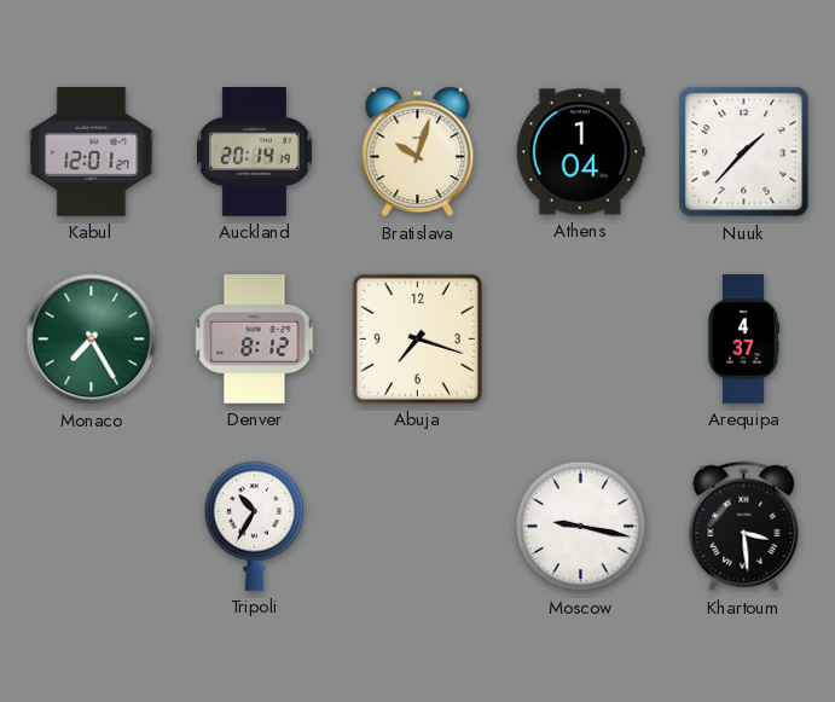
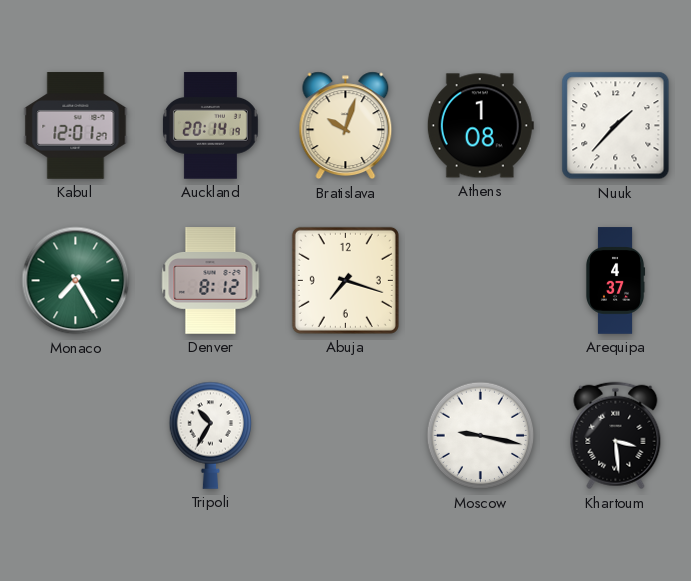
Athens: 1:04 -> 1:08
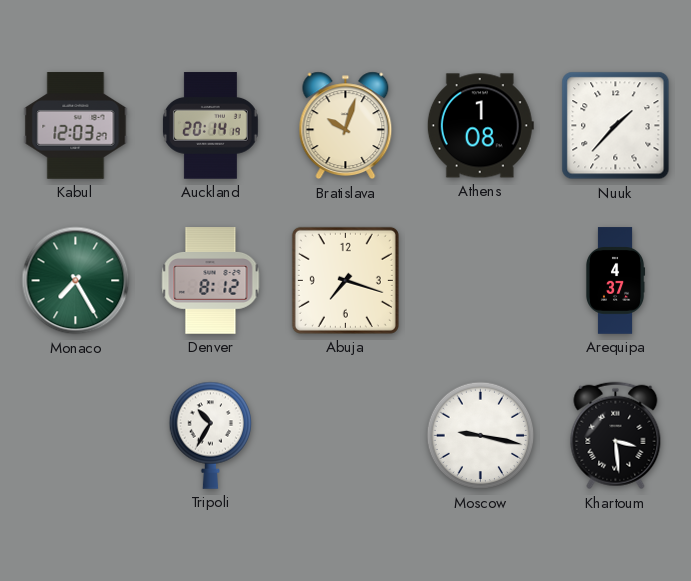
Kabul: 12:01 -> 12:03
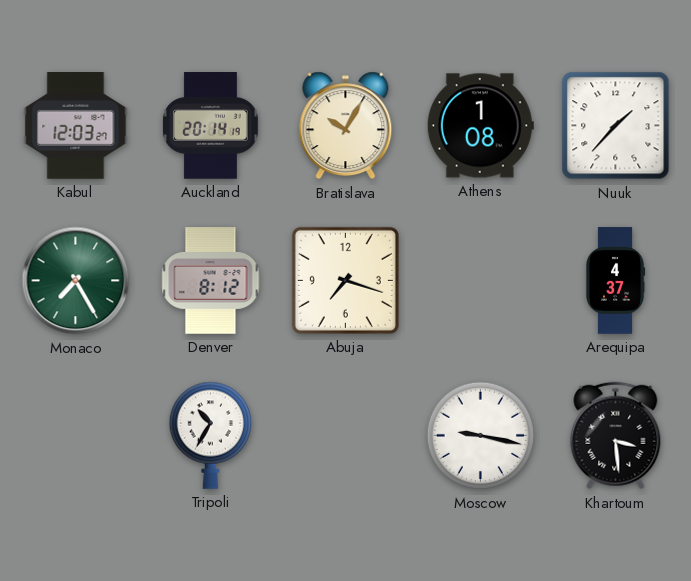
Bratislava: 10:03 -> 10:05
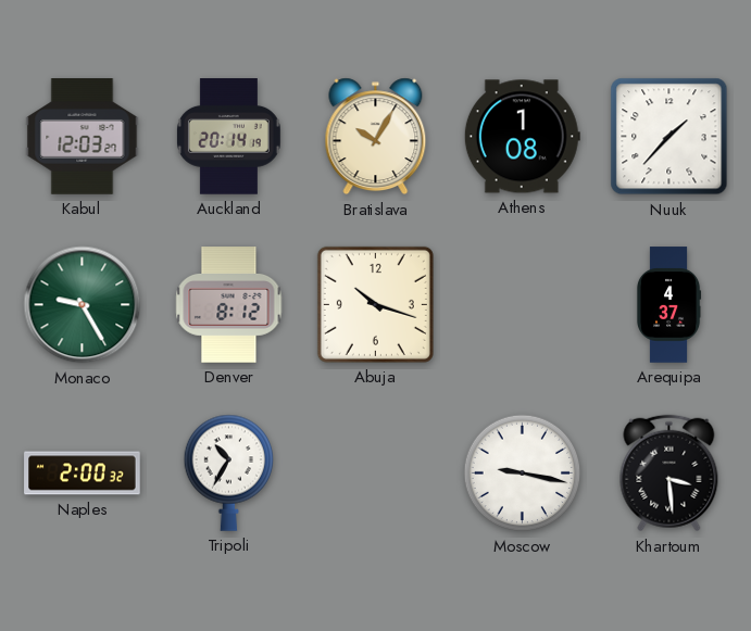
Monaco: 7:25 -> 9:25
Abuja: 7:18 -> 10:18
Naples: none -> 2:00
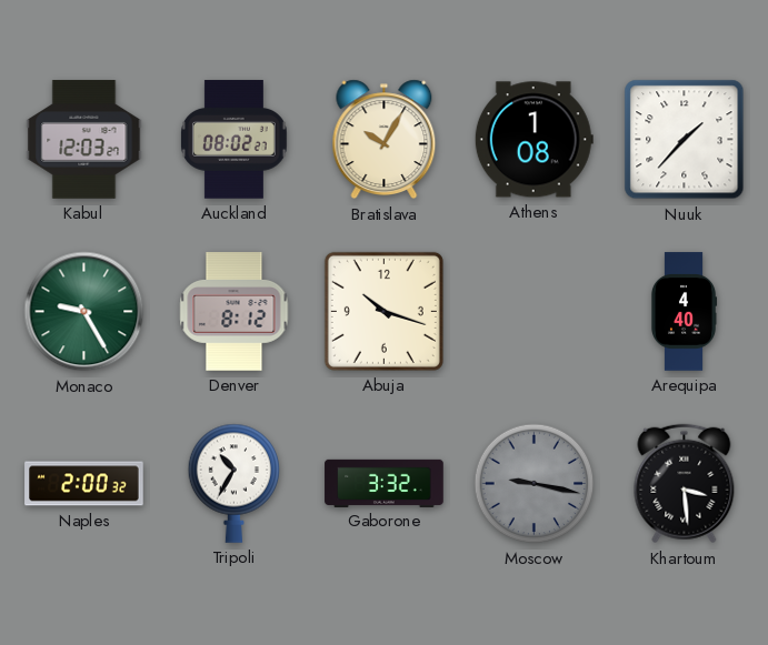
Auckland: 20:14 -> 08:02
Arequipa: 4:37 -> 4:40
Gaborone: none -> 3:32
Moscow dial: white -> grey
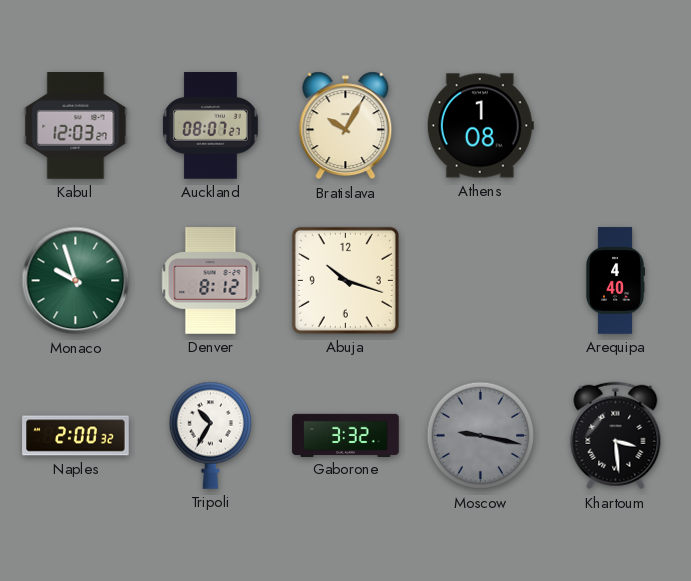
Auckland: 08:02 -> 08:07
Nuuk: 1:37 -> none
Monaco: 9:25 -> 9:57
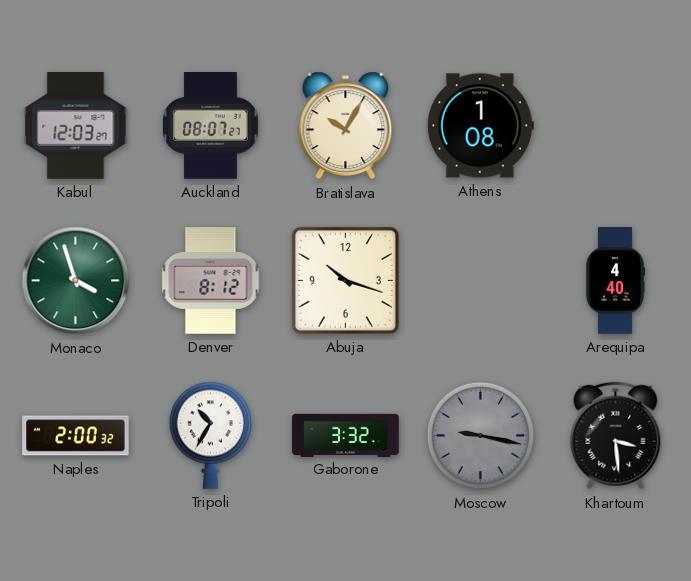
Monaco: 9:57 -> 3:57
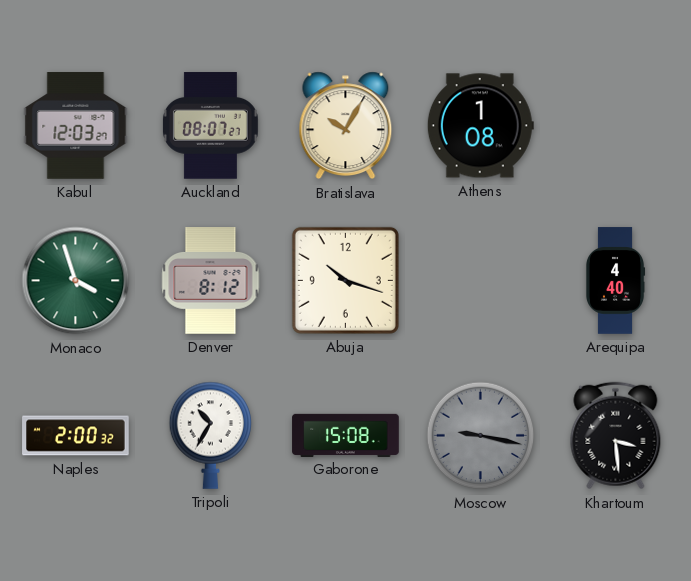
Gaborone: 3:32 -> 15:08
